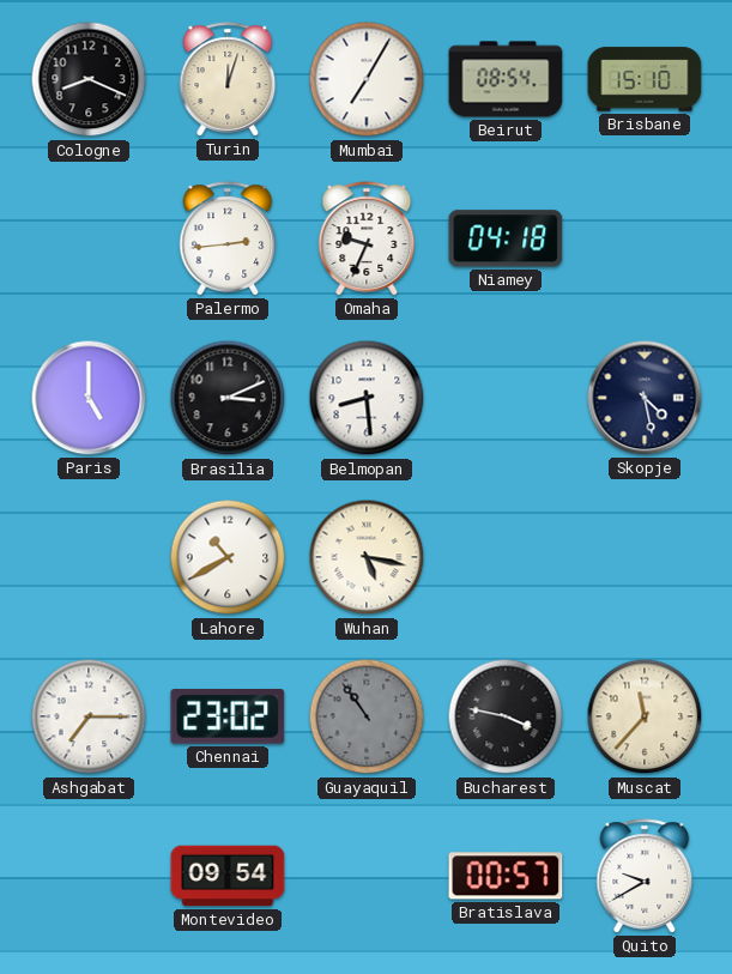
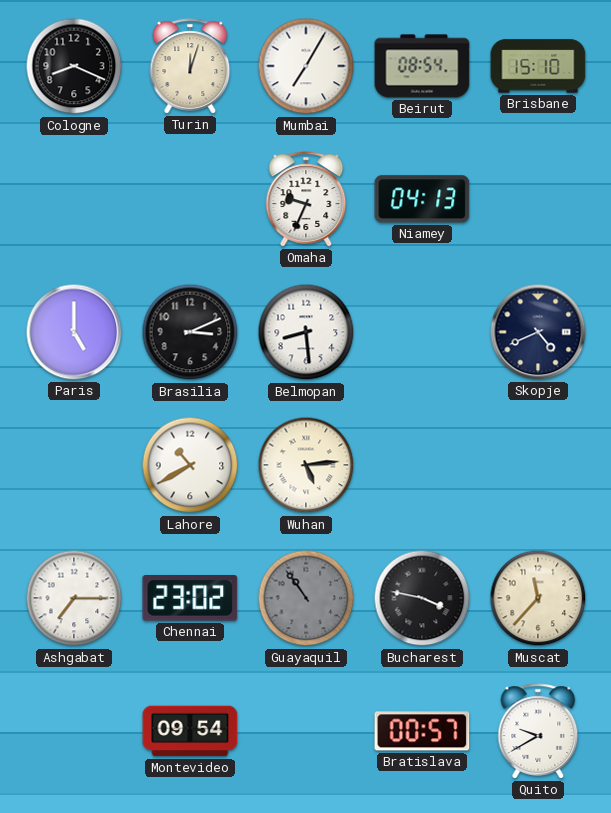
Palermo: 2:44 -> none
Niamey: 04:18 -> 04:13
Skopje: 4:28 -> 4:41
Wuhan: 5:17 -> 5:14
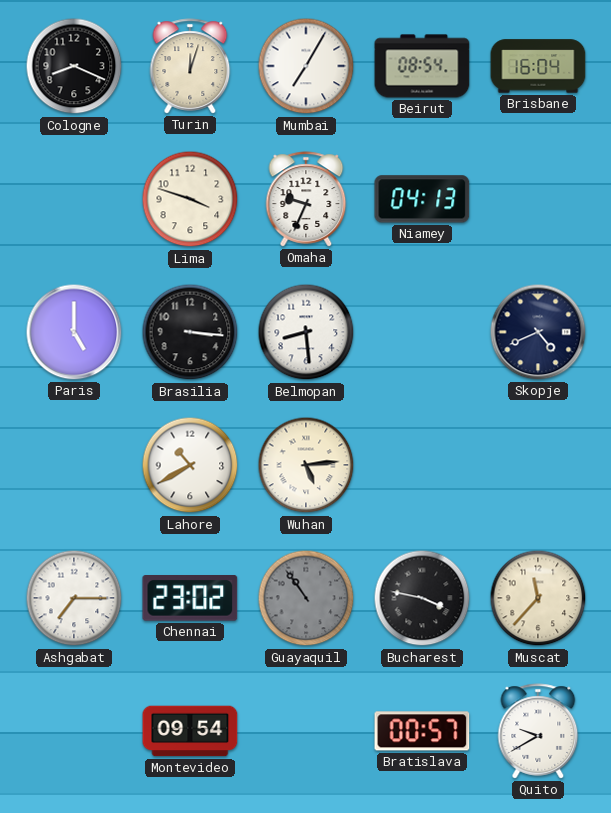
Brisbane: 15:10 -> 16:04
Lima: none -> 3:48
Brasilia: 3:11 -> 3:16
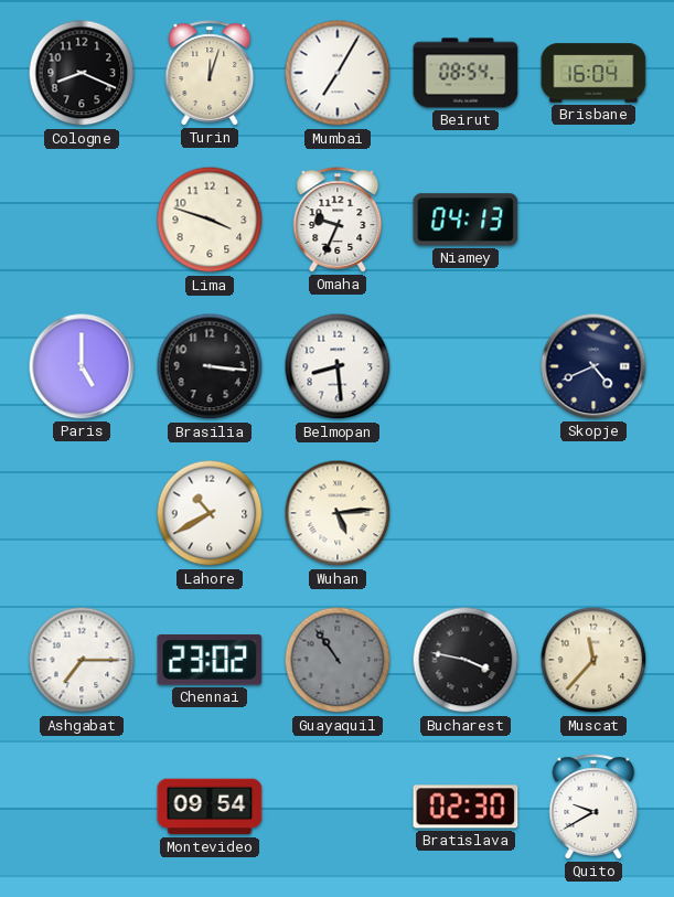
Bratislava: 00:57 -> 02:30
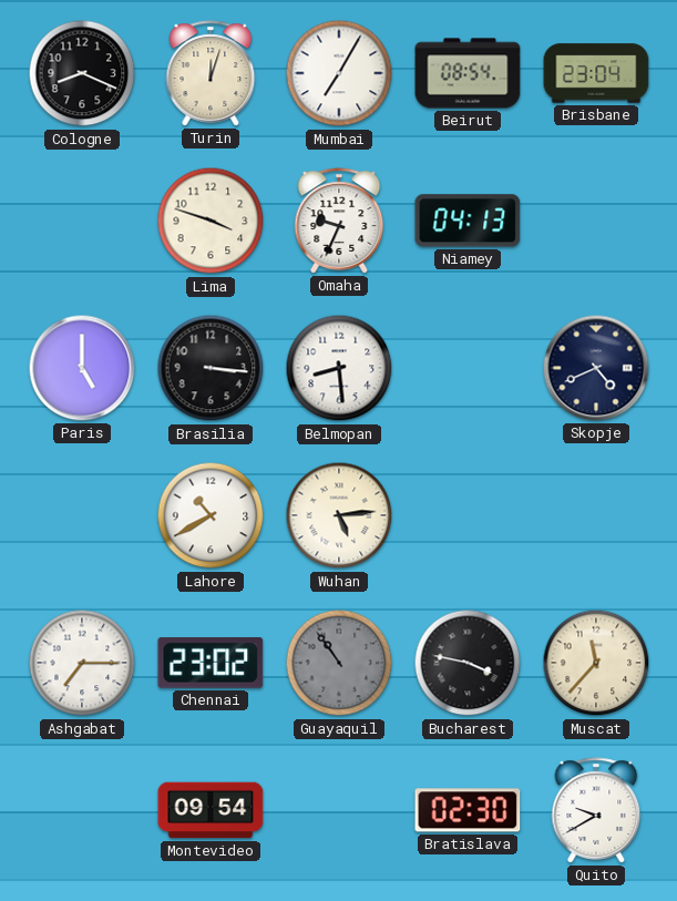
Brisbane: 16:04 -> 23:04
